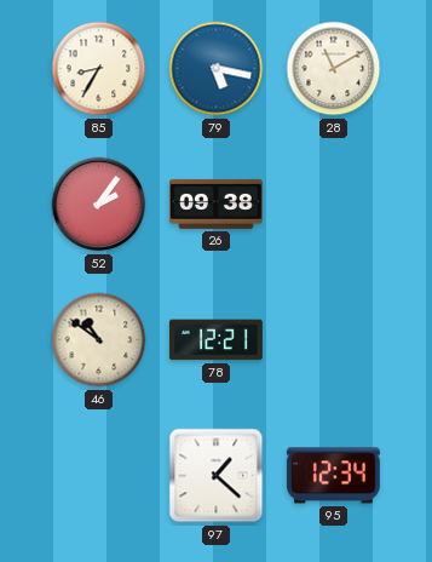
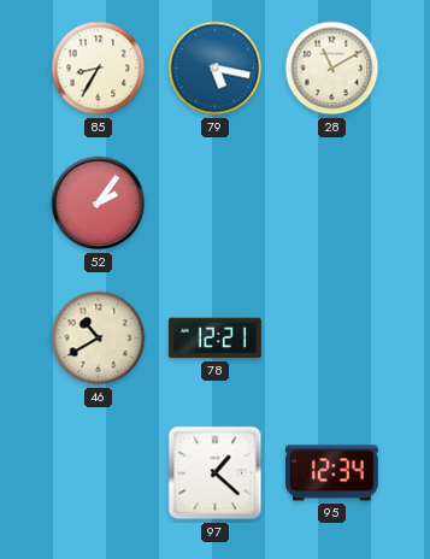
26: 09:38 -> none
46: 10:51 -> 10:40
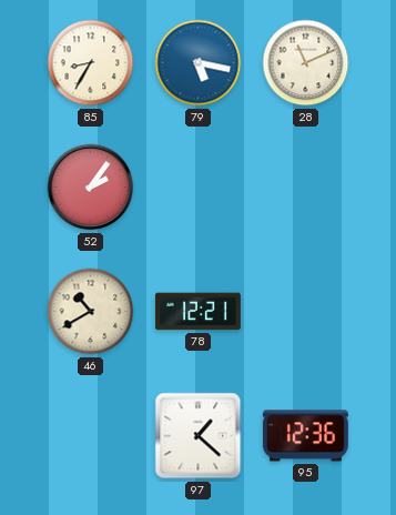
28: 11:10 -> 11:11
95: 12:34 -> 12:36
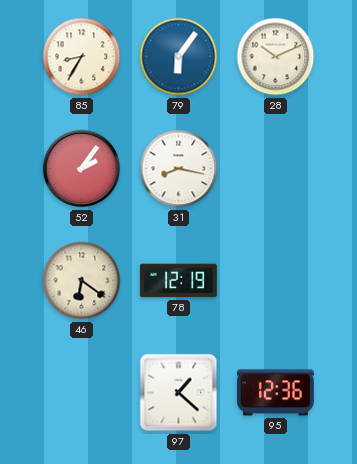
79: 5:17 -> 6:06
28: 11:11 -> 10:11
31: none -> 8:17
46: 10:40 -> 6:21
78: 12:21 -> 12:19
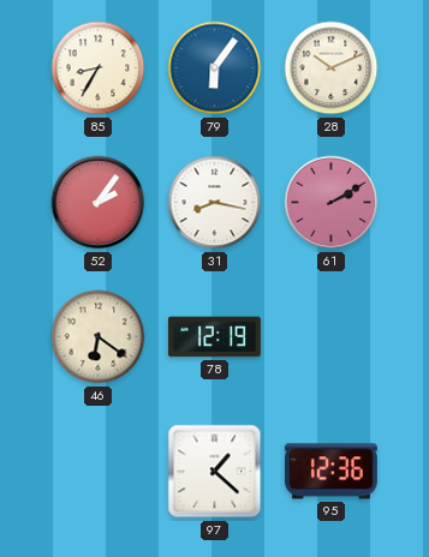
61: none -> 2:10
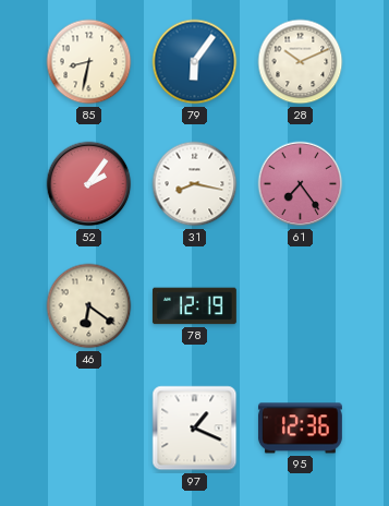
85: 8:35 -> 8:32
61: 2:10 -> 7:24
97: 1:22 -> 1:19
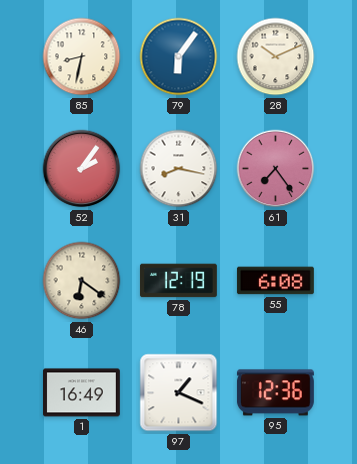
55: none -> 6:08
1: none -> 16:49
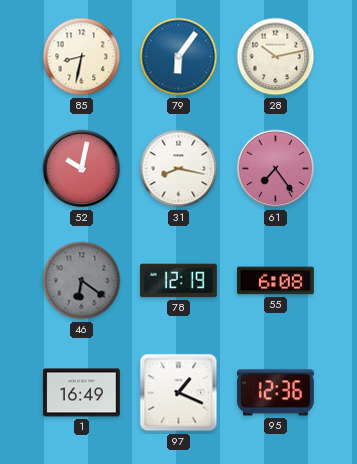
28: 10:11 -> 10:13
52: 2:06 -> 10:02
46 dial: cream -> grey
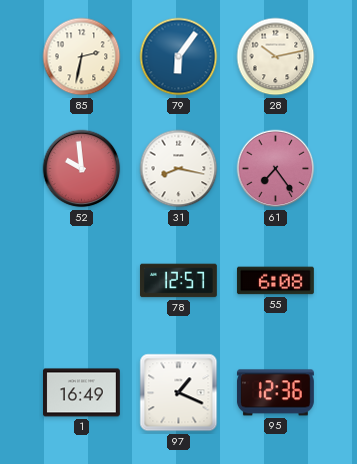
85: 8:32 -> 2:32
52: 10:02 -> 9:59
46: 6:21 -> none
78: 12:19 -> 12:57
